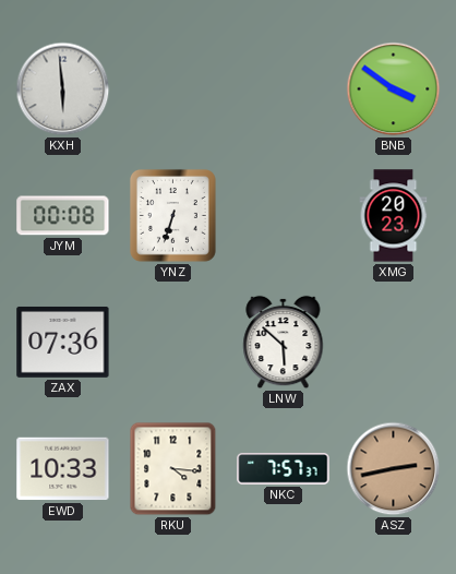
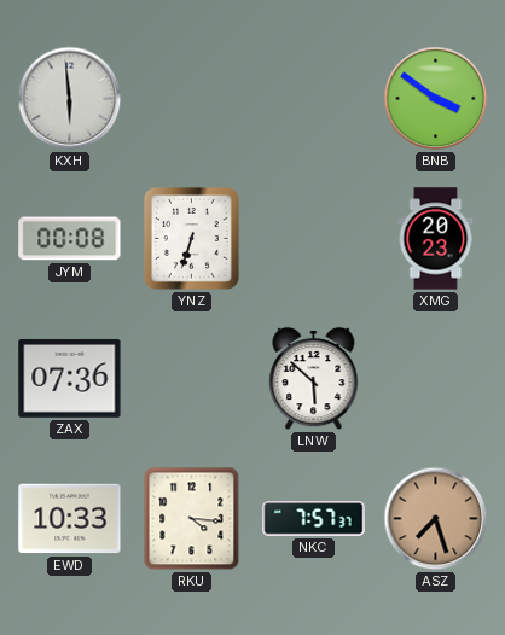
ASZ: 2:43 -> 7:27
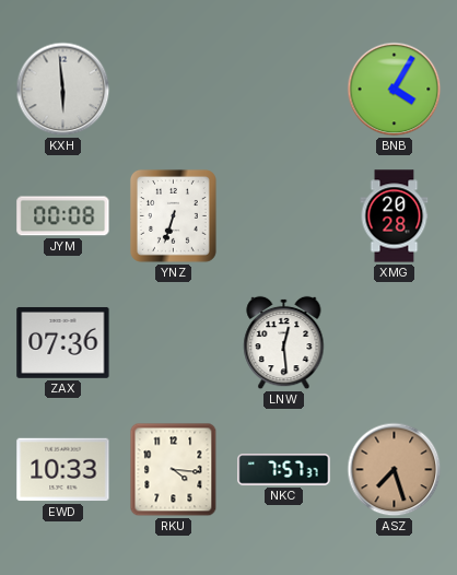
BNB: 3:51 -> 4:05
XMG: 20:23 -> 20:28
LNW: 5:52 -> 12:29
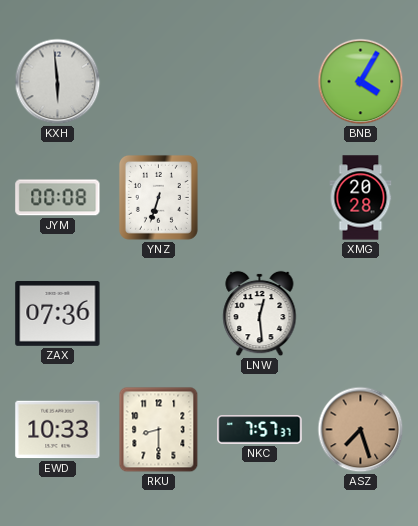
RKU: 4:16 -> 8:30
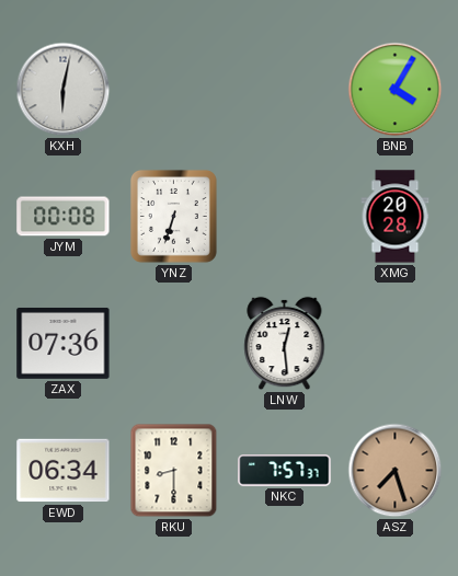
KXH: 5:59 -> 6:02
EWD: 10:33 -> 06:34
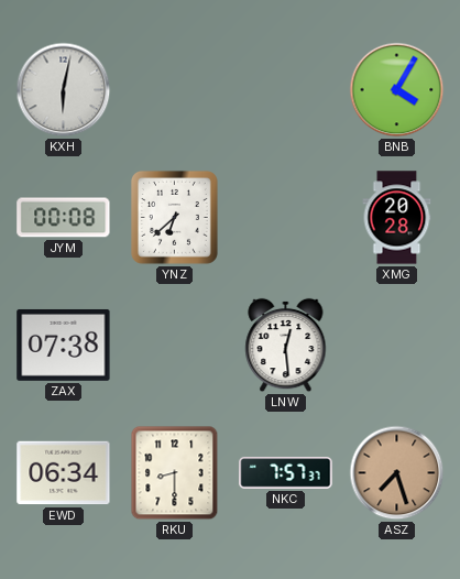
YNZ: 6:33 -> 6:38
ZAX: 07:36 -> 07:38
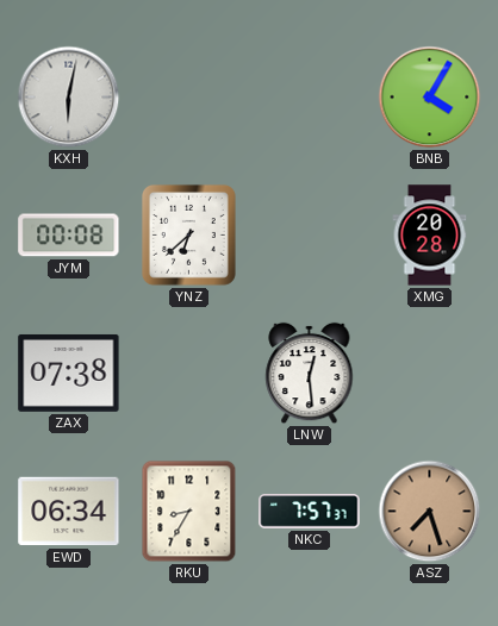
RKU: 8:30 -> 8:35
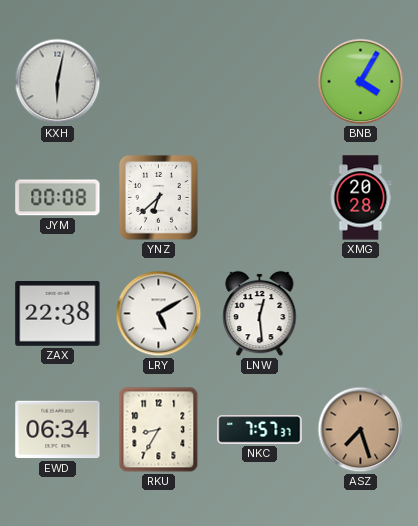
ZAX: 07:38 -> 22:38
LRY: none -> 5:10
